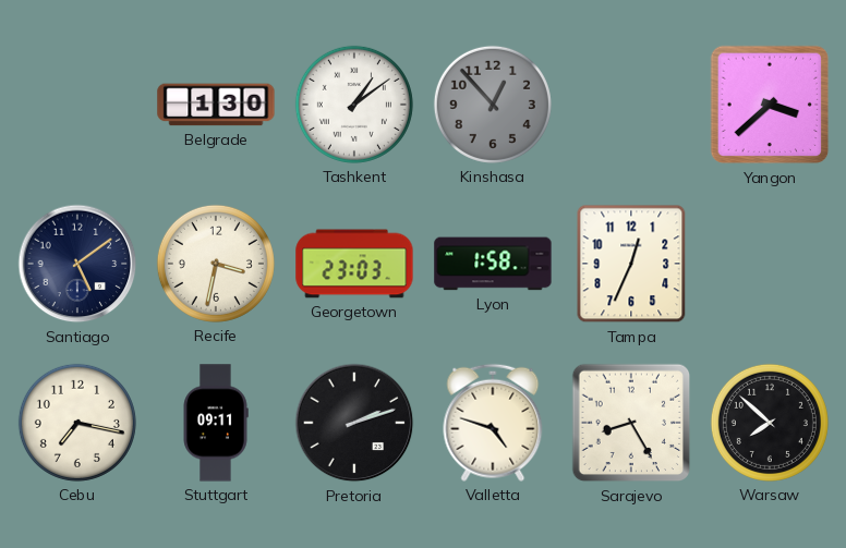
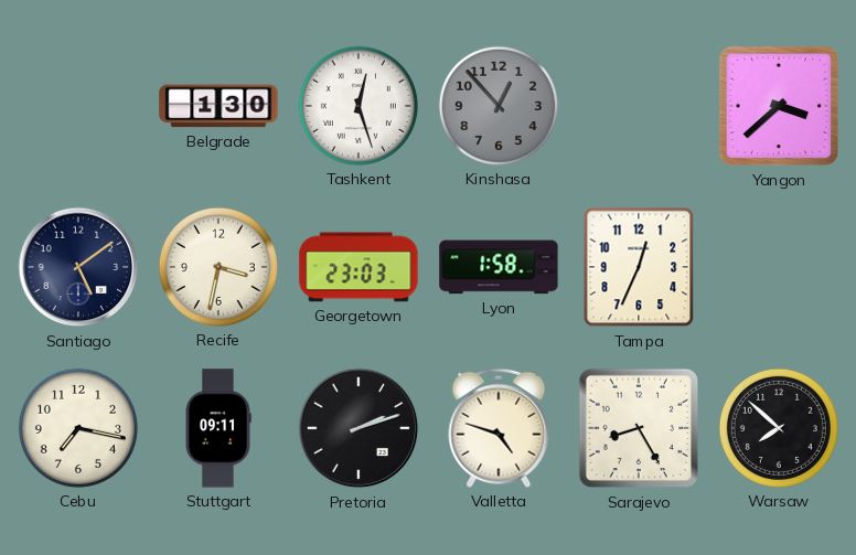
Tashkent: 1:09 -> 12:27
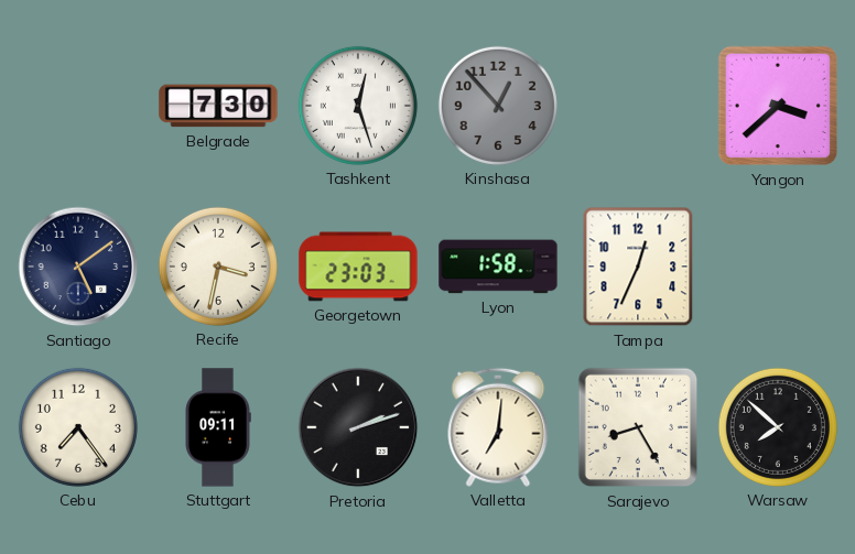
Belgrade: 1:30 -> 7:30
Cebu: 7:17 -> 7:24
Valletta: 4:48 -> 7:01
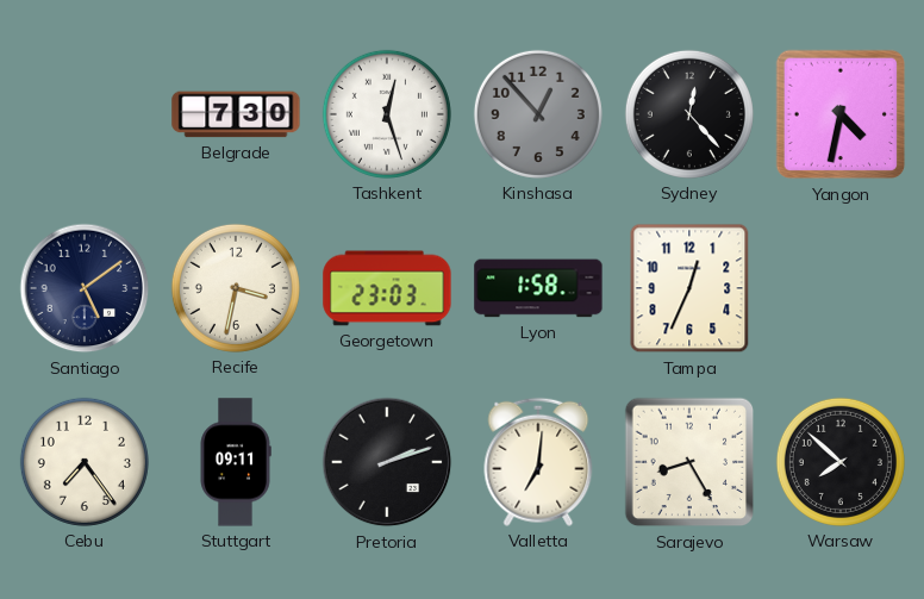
Sydney: none -> 12:23
Yangon: 3:38 -> 4:32
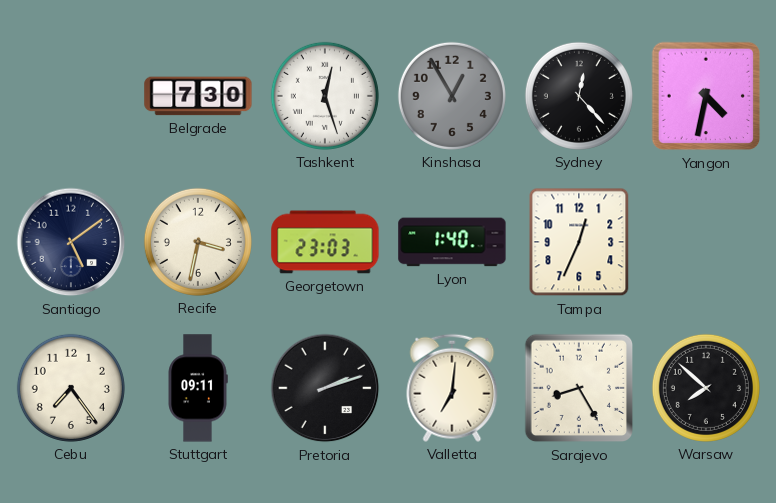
Kinshasa: 12:53 -> 12:55
Lyon: 1:58 -> 1:40
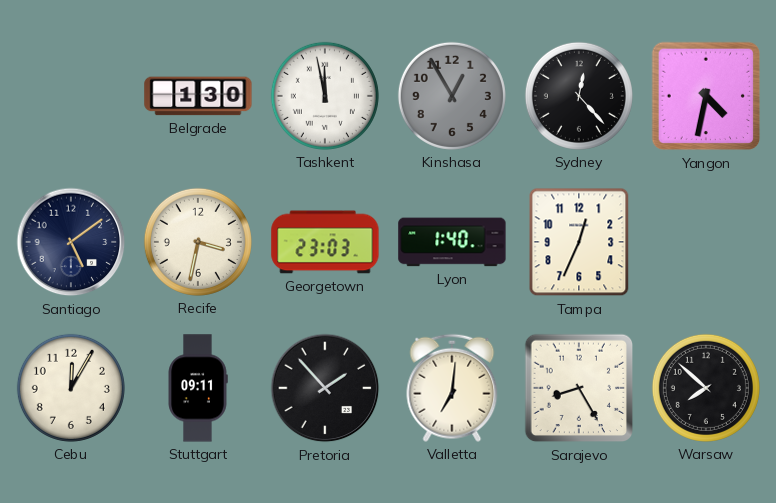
Belgrade: 7:30 -> 1:30
Tashkent: 12:27 -> 11:58
Cebu: 7:24 -> 12:05
Pretoria: 2:12 -> 1:53
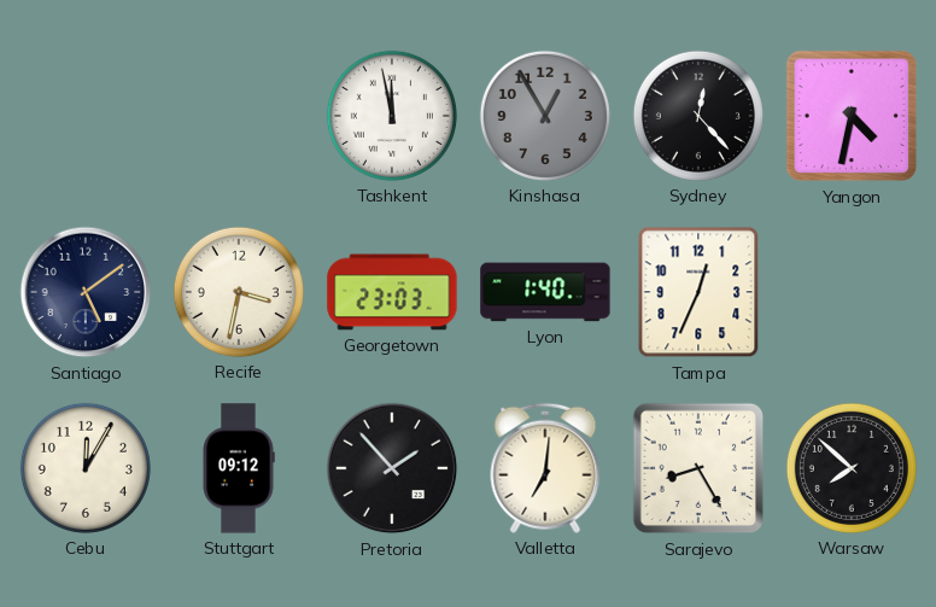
Belgrade: 1:30 -> none
Stuttgart: 09:11 -> 09:12
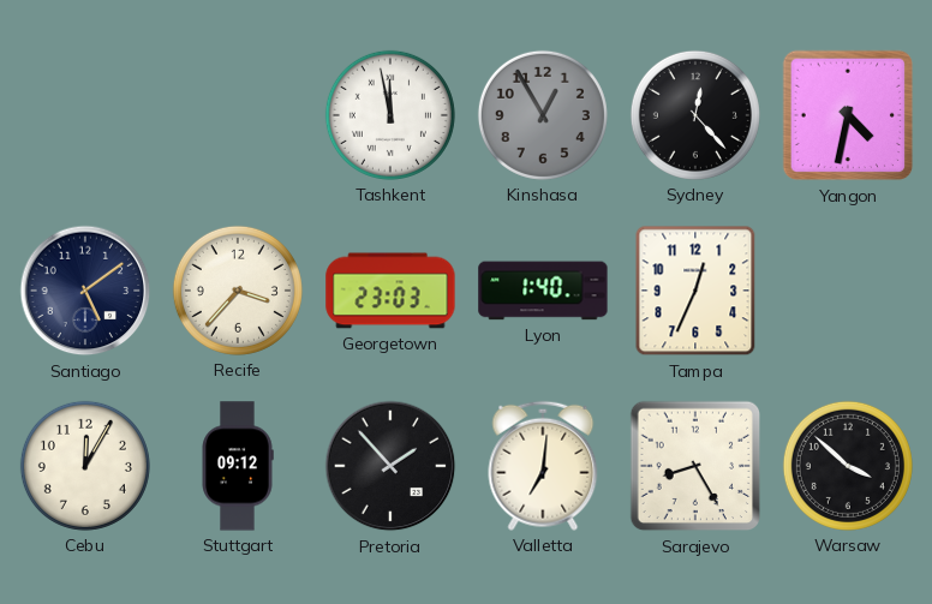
Recife: 3:32 -> 3:37
Warsaw: 7:52 -> 3:52
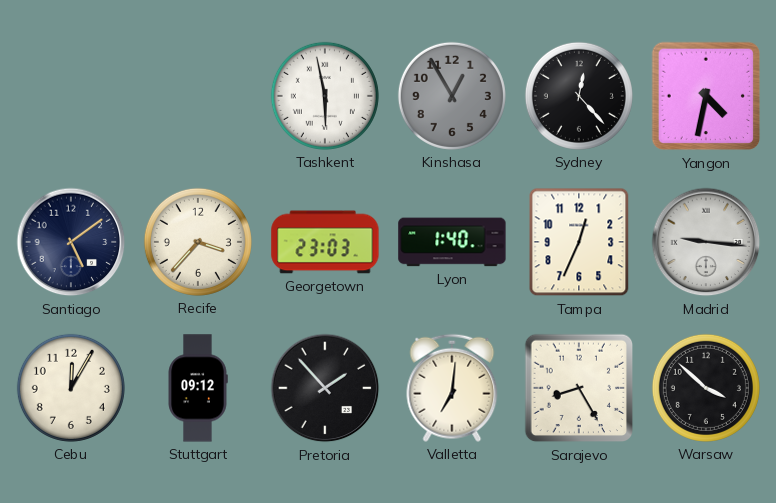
Tashkent: 11:58 -> 5:58
Madrid: none -> 9:16
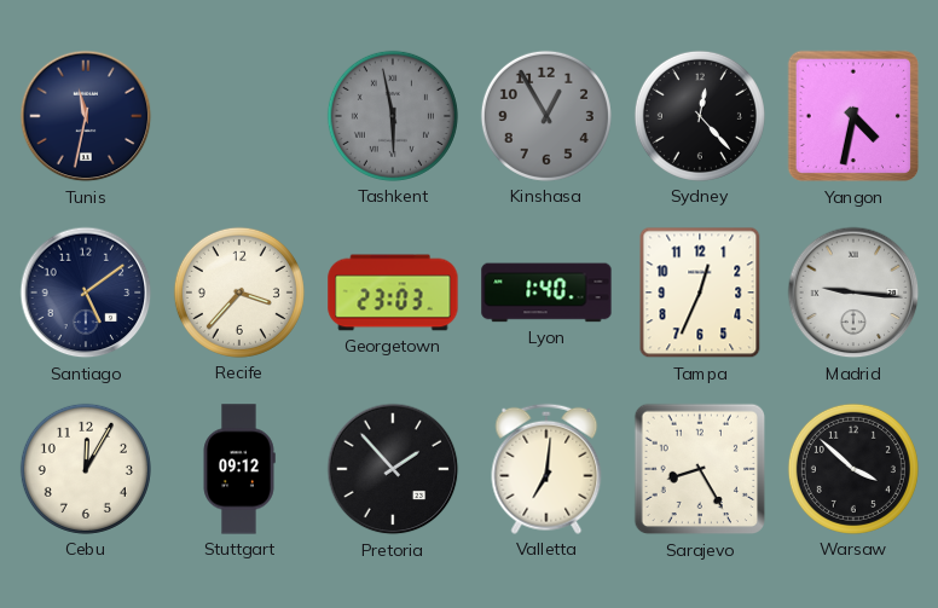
Tunis: none -> 11:32
Tashkent dial: white -> grey
